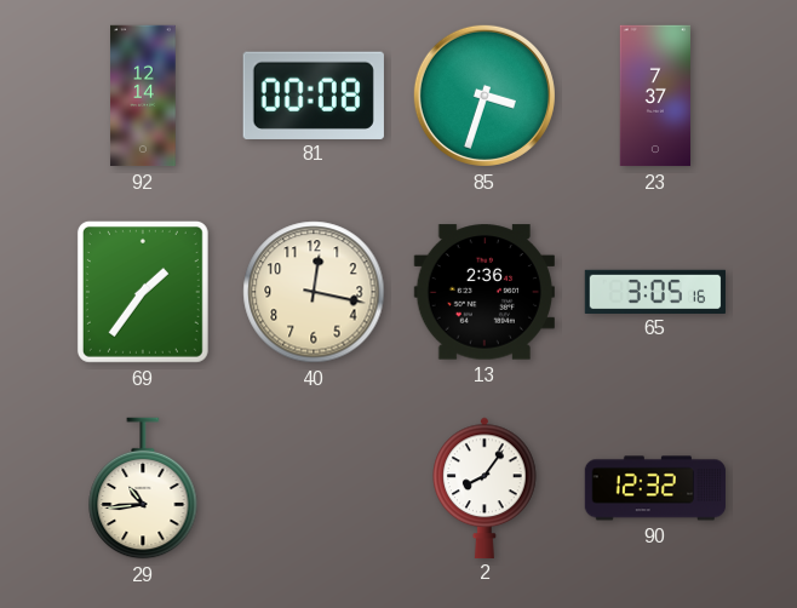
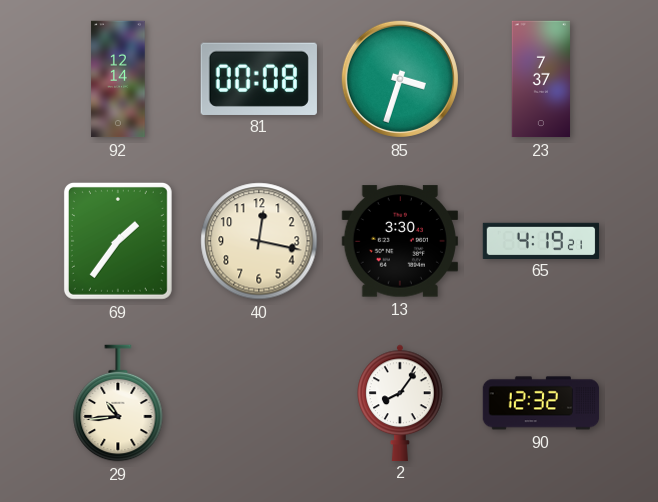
13: 2:36 -> 3:30
65: 3:05 -> 4:19
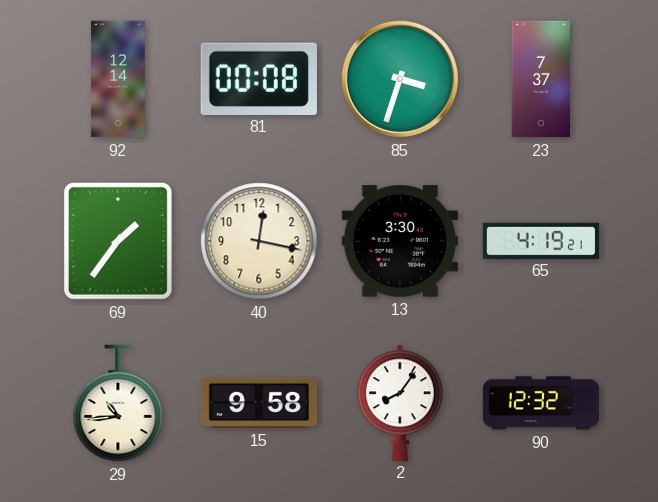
15: none -> 9:58
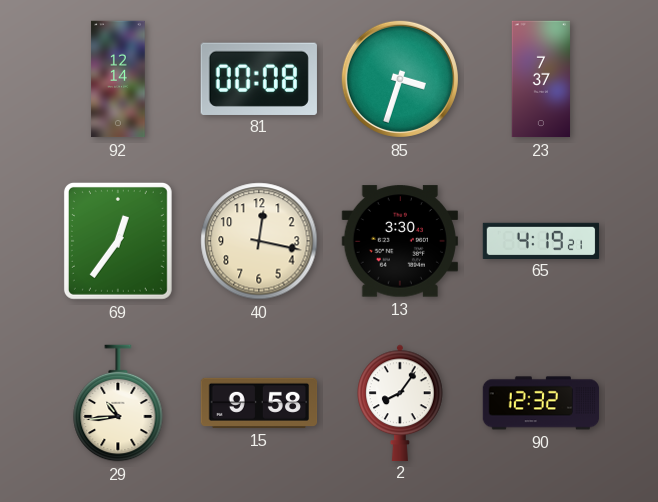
69: 1:36 -> 12:36
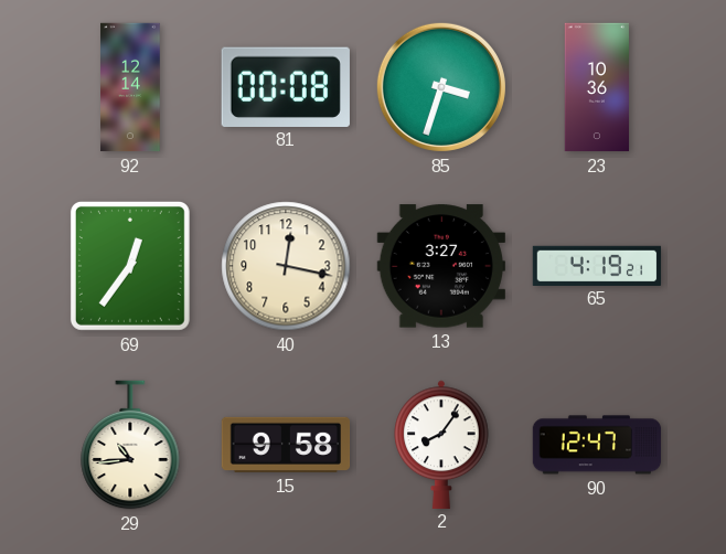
23: 7:37 -> 10:36
13: 3:30 -> 3:27
90: 12:32 -> 12:47
